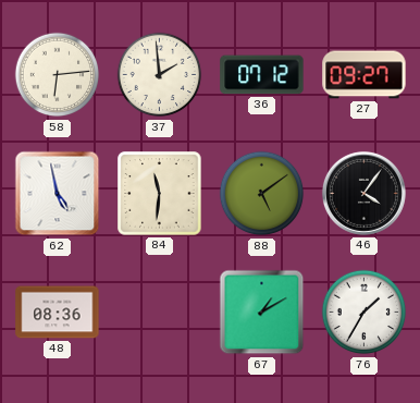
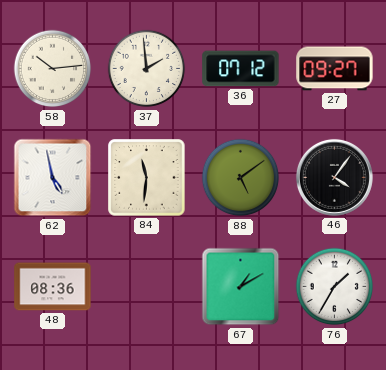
58: 6:14 -> 10:14
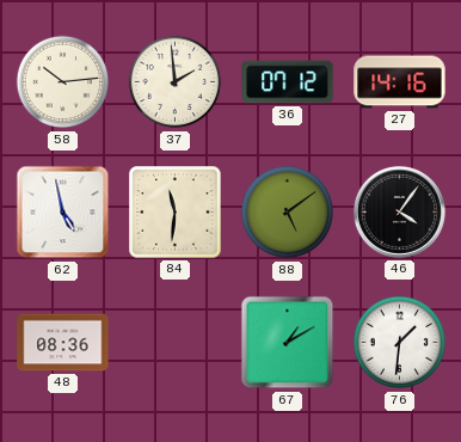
27: 09:27 -> 14:16
76: 1:35 -> 1:31
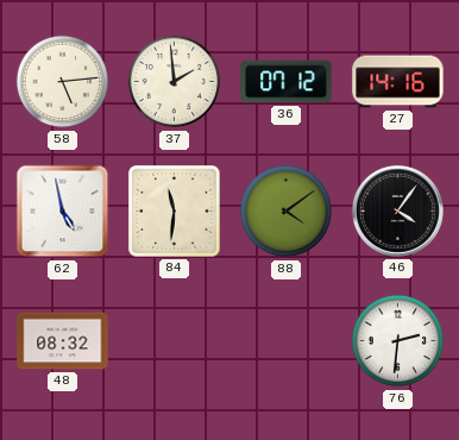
58: 10:14 -> 5:14
88: 5:09 -> 4:09
48: 08:36 -> 08:32
67: 1:10 -> none
76: 1:31 -> 2:31
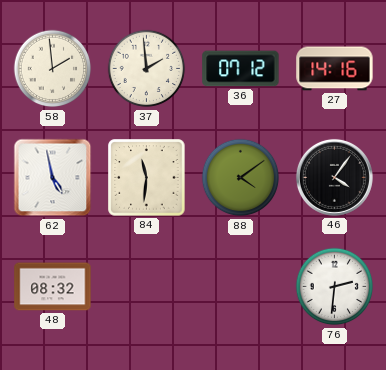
58: 5:14 -> 1:59
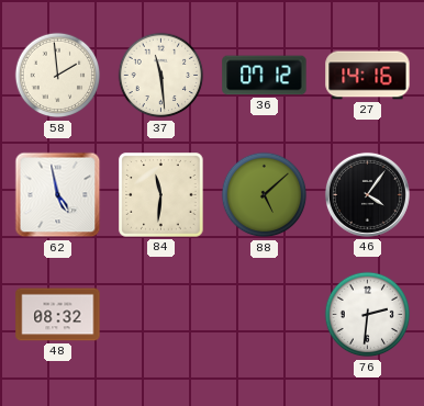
37: 1:59 -> 11:29
88: 4:09 -> 5:08
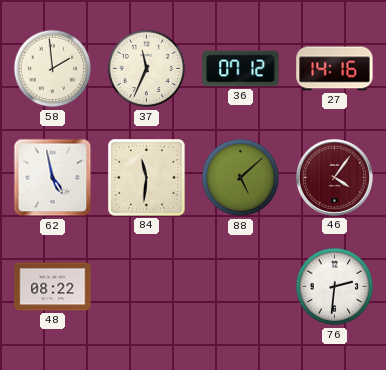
37: 11:29 -> 11:34
46 dial: black -> burgundy
48: 08:32 -> 08:22
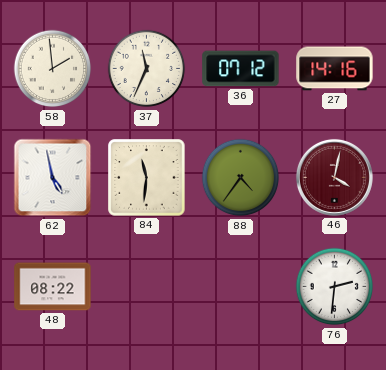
88: 5:08 -> 4:36
46: 4:06 -> 4:02
